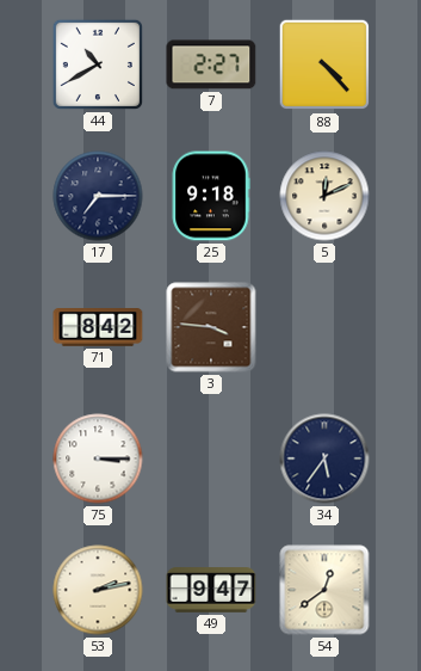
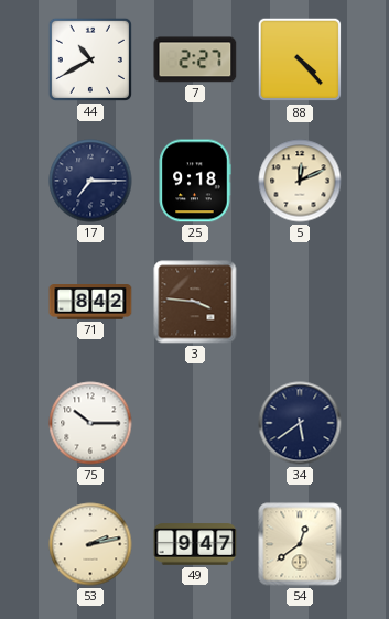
75: 3:15 -> 10:15
34: 5:36 -> 5:39
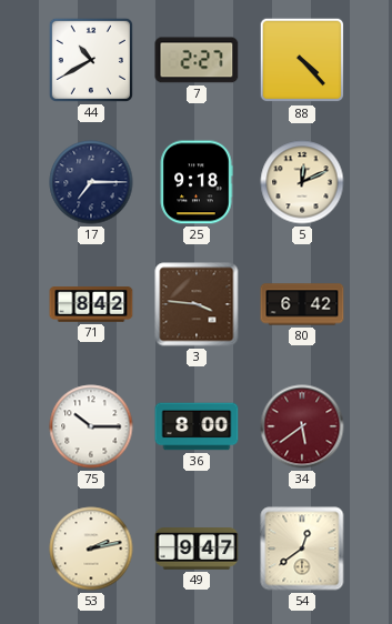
80: none -> 6:42
36: none -> 8:00
34 dial: navy -> burgundy
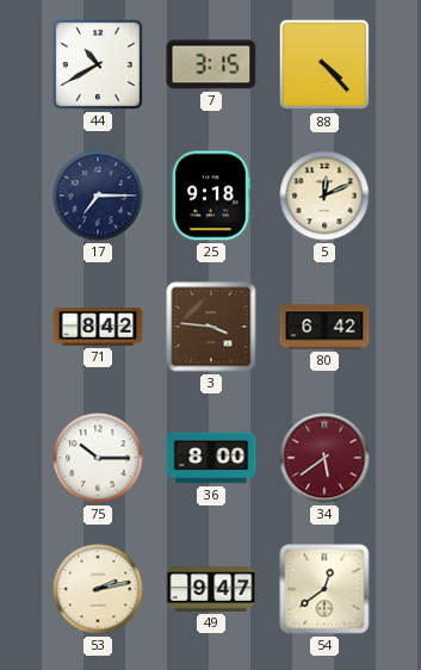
7: 2:27 -> 3:15
